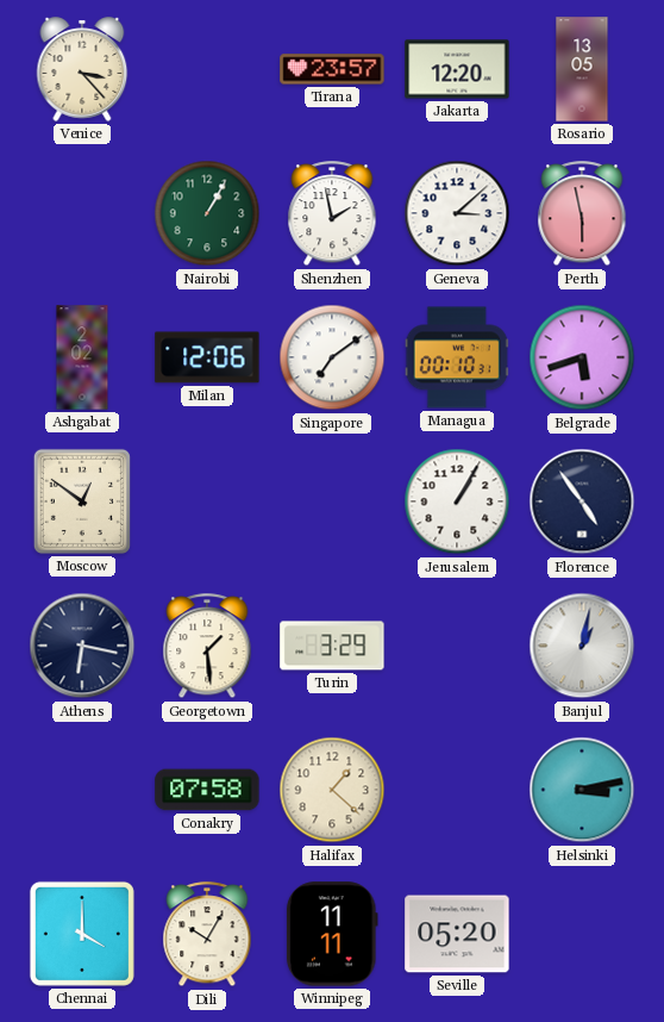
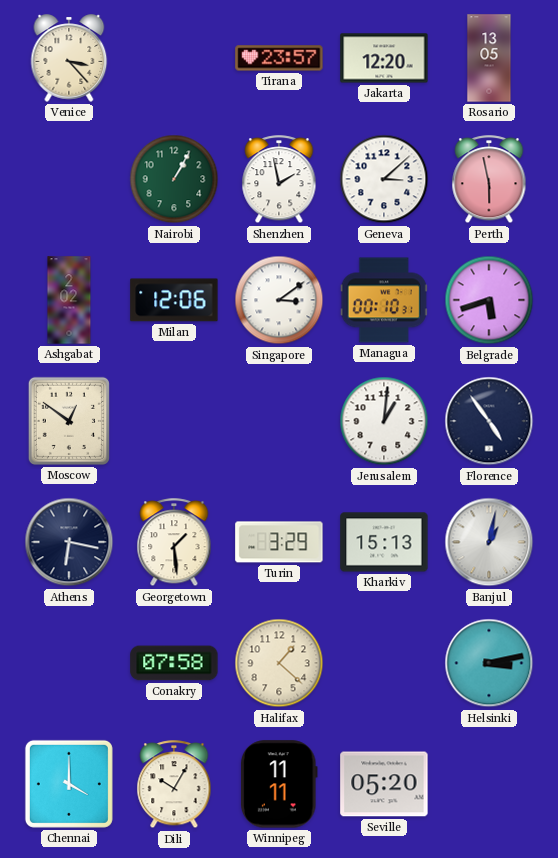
Singapore: 7:09 -> 3:09
Jerusalem: 1:05 -> 1:01
Kharkiv: none -> 15:13
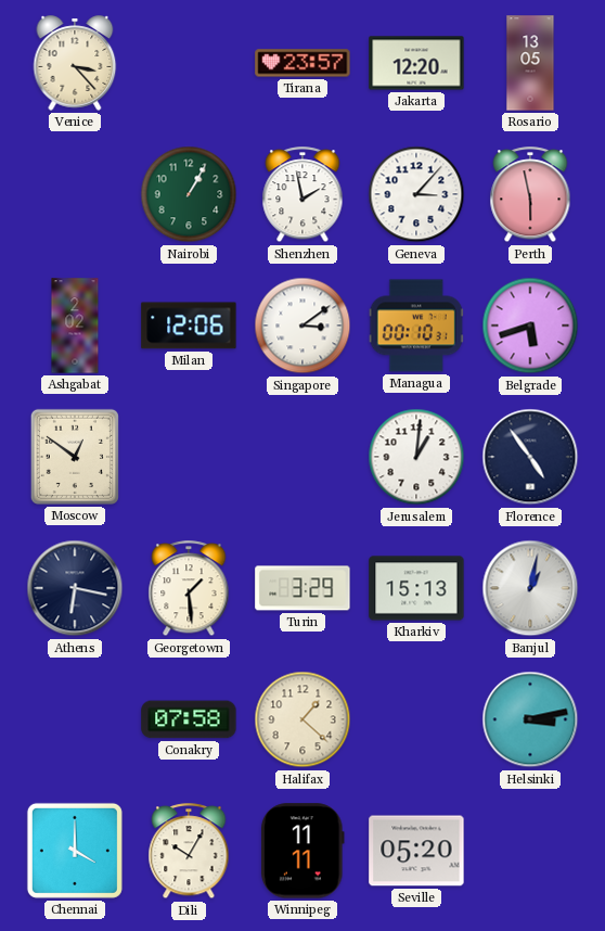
Geneva: 3:08 -> 3:07
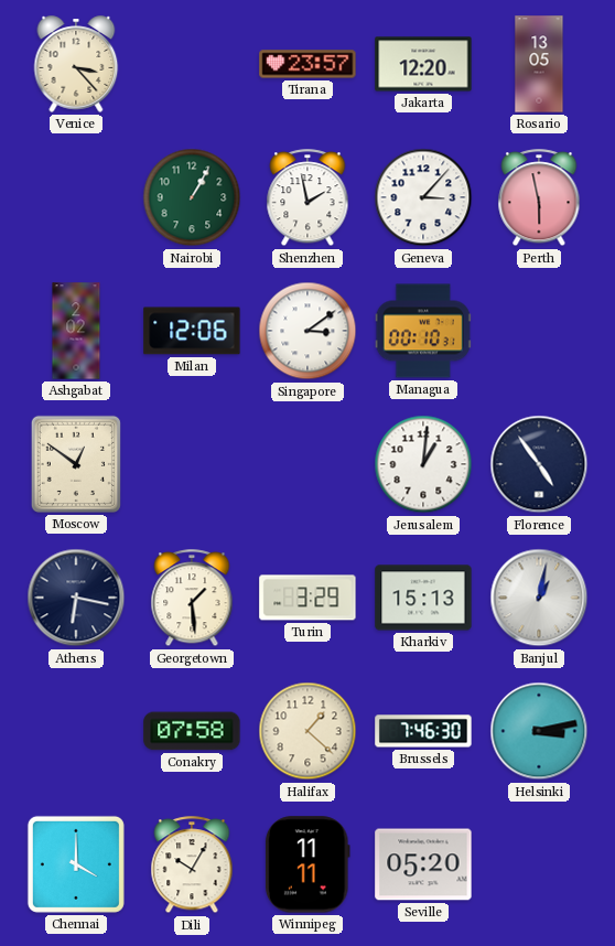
Belgrade: 5:42 -> none
Brussels: none -> 7:46
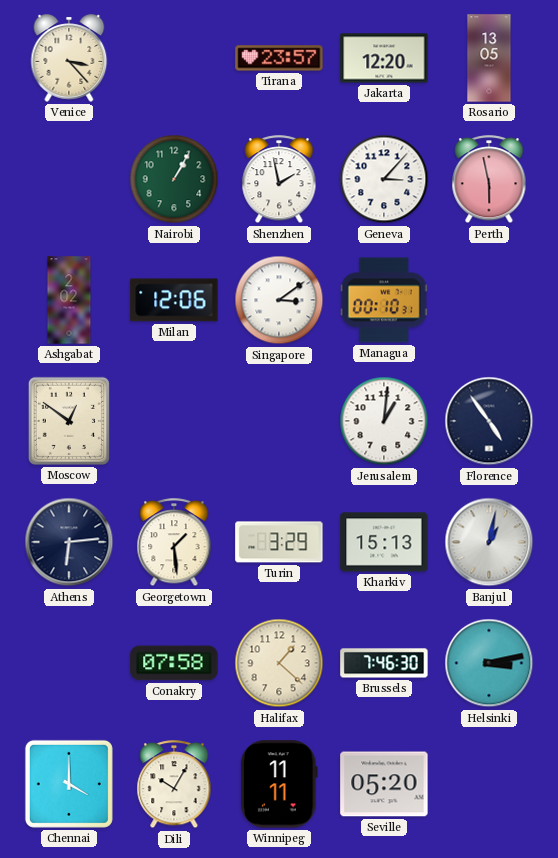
Athens: 6:17 -> 6:14
